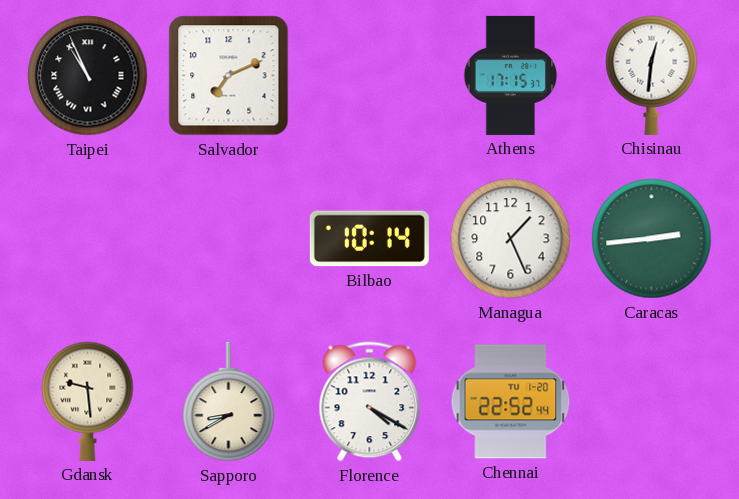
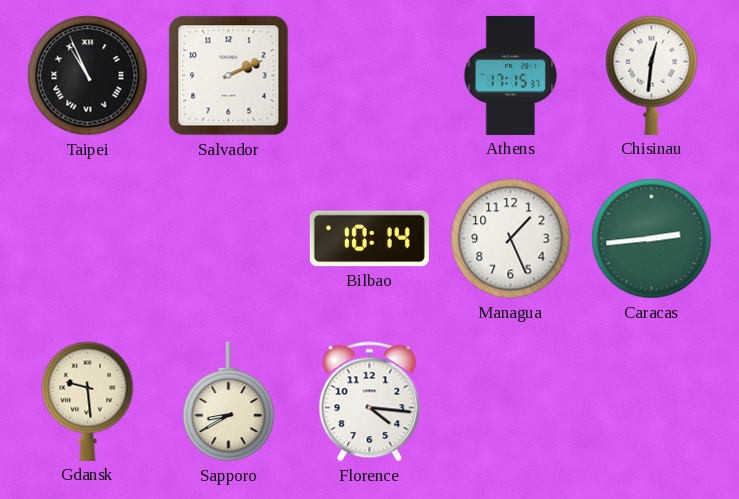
Salvador: 7:11 -> 2:11
Florence: 4:20 -> 4:16
Chennai: 22:52 -> none
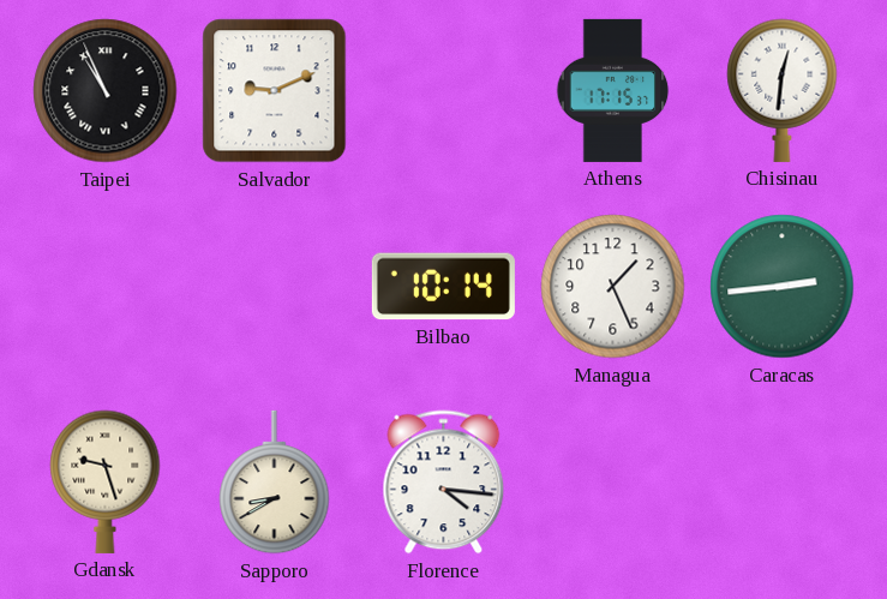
Salvador: 2:11 -> 9:11
Gdansk: 9:29 -> 9:27
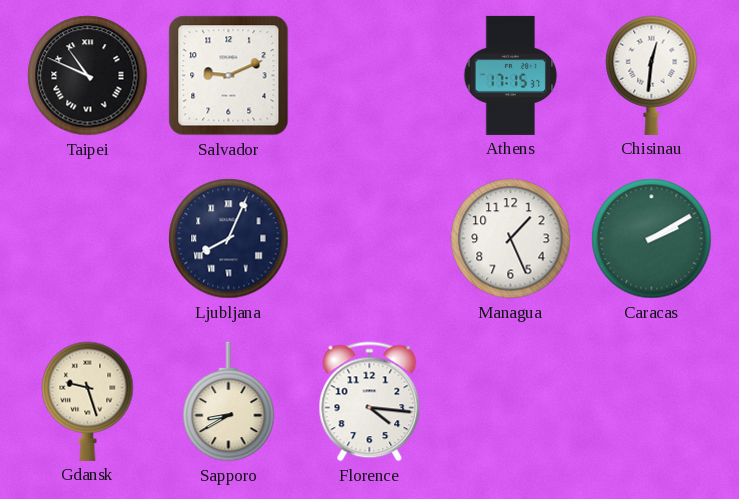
Taipei: 10:56 -> 10:49
Ljubljana: none -> 8:04
Bilbao: 10:14 -> none
Caracas: 2:44 -> 2:10
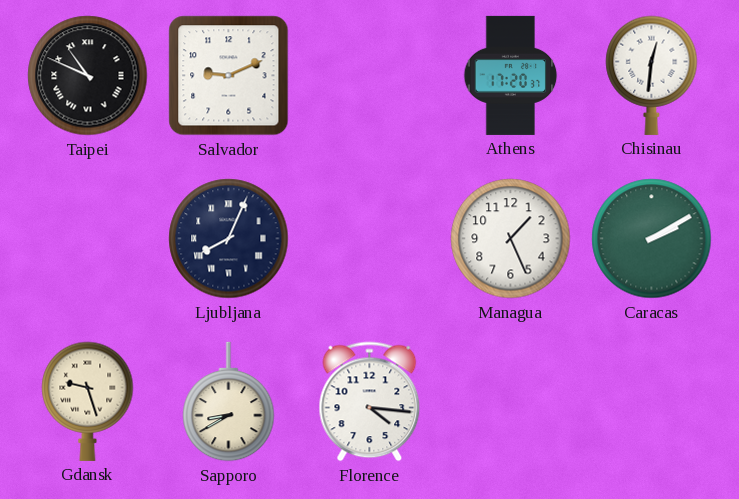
Athens: 17:15 -> 17:20
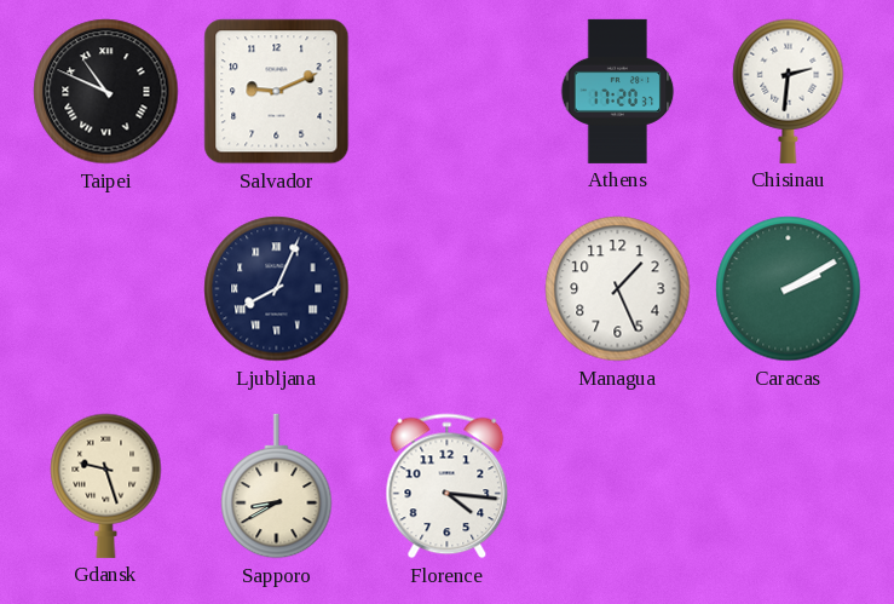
Chisinau: 12:31 -> 2:31
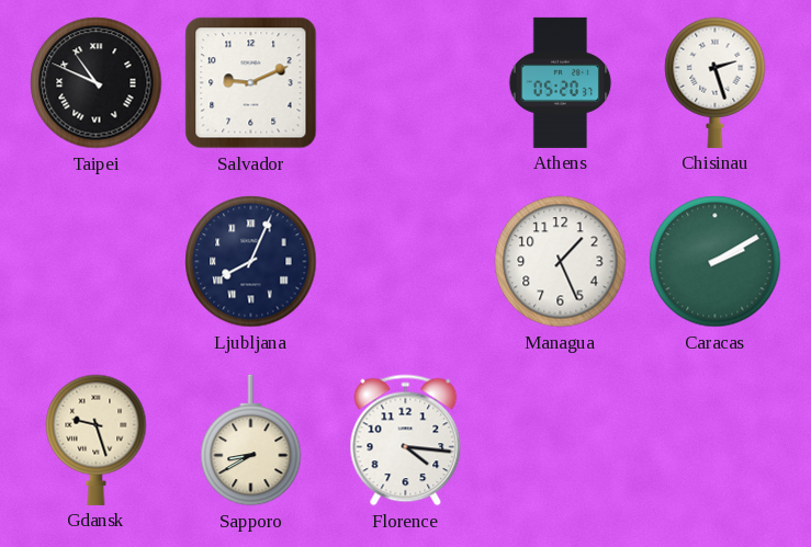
Athens: 17:20 -> 05:20
Chisinau: 2:31 -> 2:27
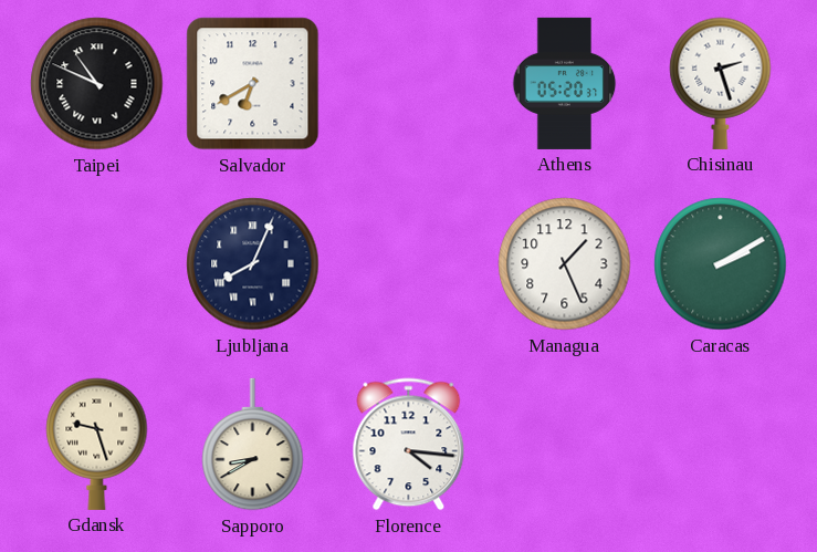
Salvador: 9:11 -> 6:40
